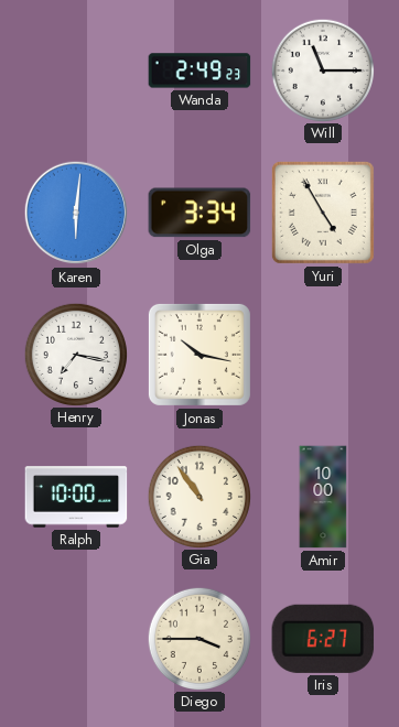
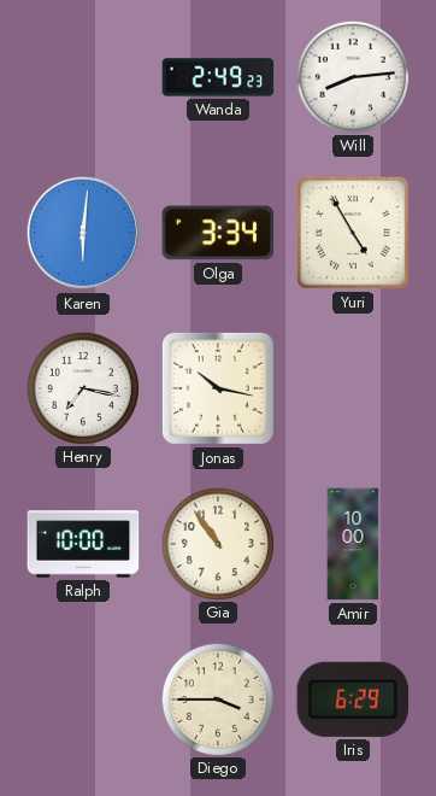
Will: 11:15 -> 8:14
Iris: 6:27 -> 6:29
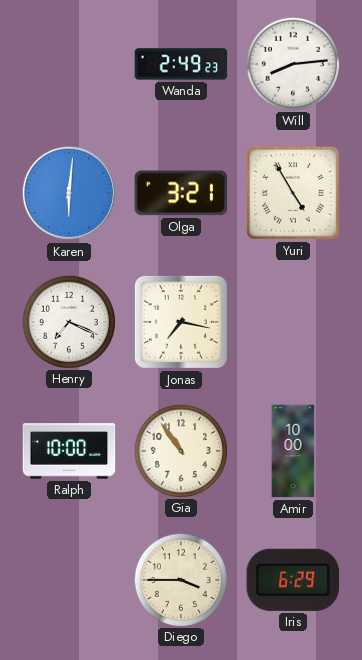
Olga: 3:34 -> 3:21
Henry: 7:17 -> 7:19
Jonas: 10:17 -> 7:17
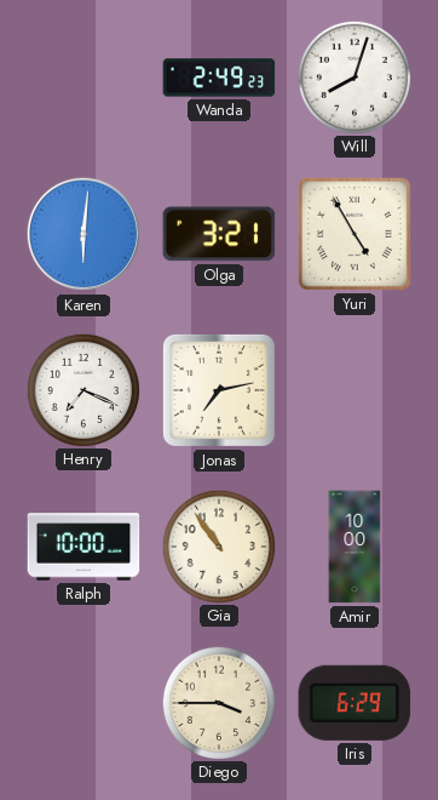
Will: 8:14 -> 8:03
Jonas: 7:17 -> 7:13
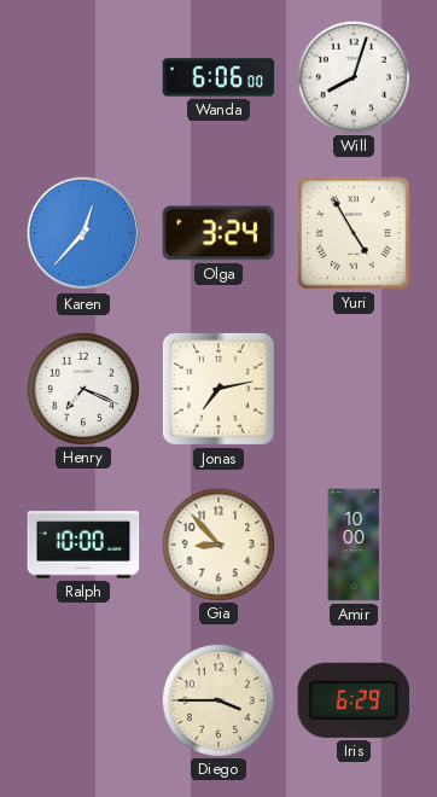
Wanda: 2:49 -> 6:06
Karen: 6:01 -> 12:37
Olga: 3:21 -> 3:24
Gia: 10:54 -> 8:53
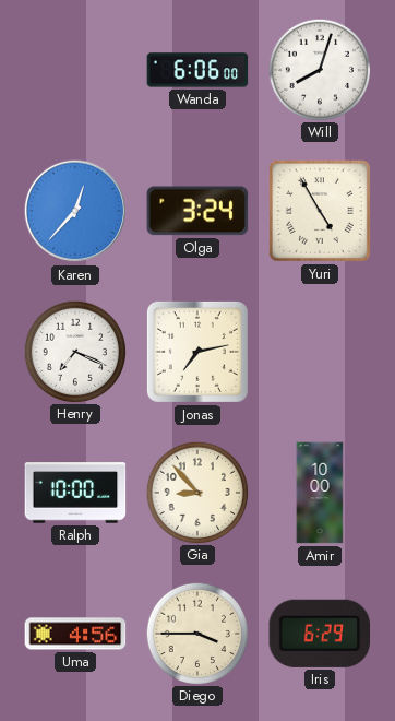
Uma: none -> 4:56
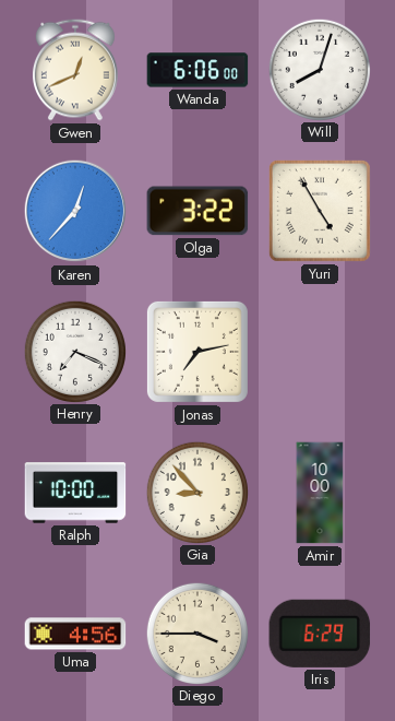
Gwen: none -> 12:41
Olga: 3:24 -> 3:22
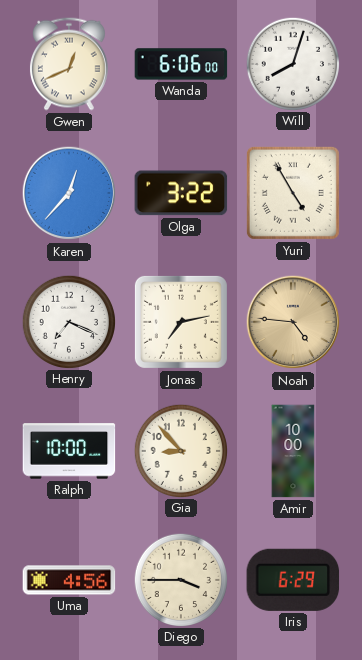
Noah: none -> 4:46
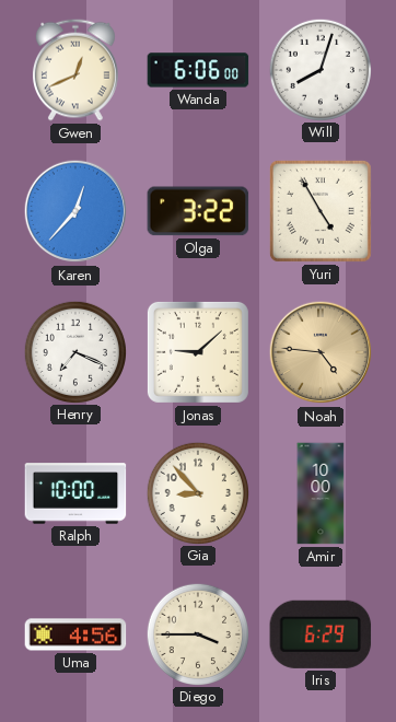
Jonas: 7:13 -> 9:08
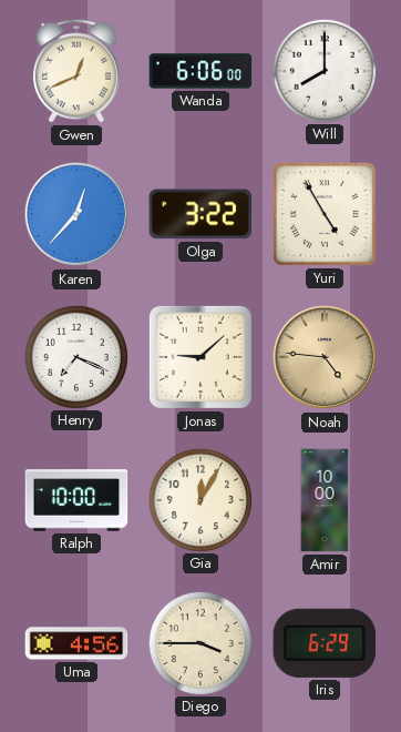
Will: 8:03 -> 8:00
Gia: 8:53 -> 12:05
